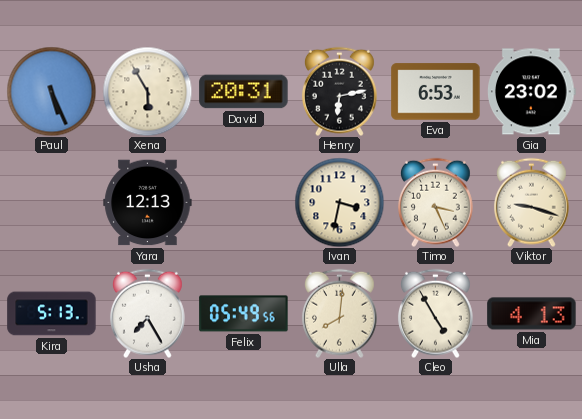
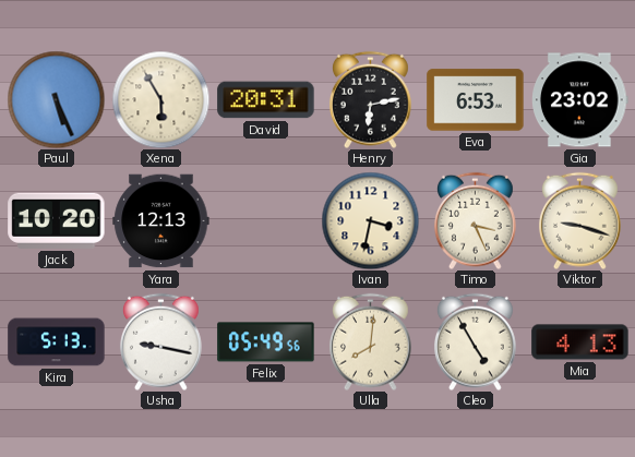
Jack: none -> 10:20
Usha: 7:25 -> 9:17
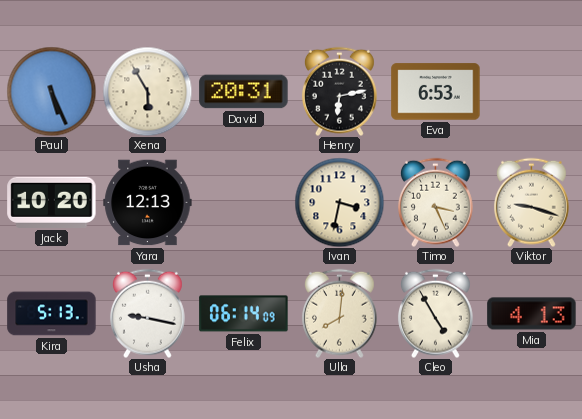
Gia: 23:02 -> none
Felix: 05:49 -> 06:14
